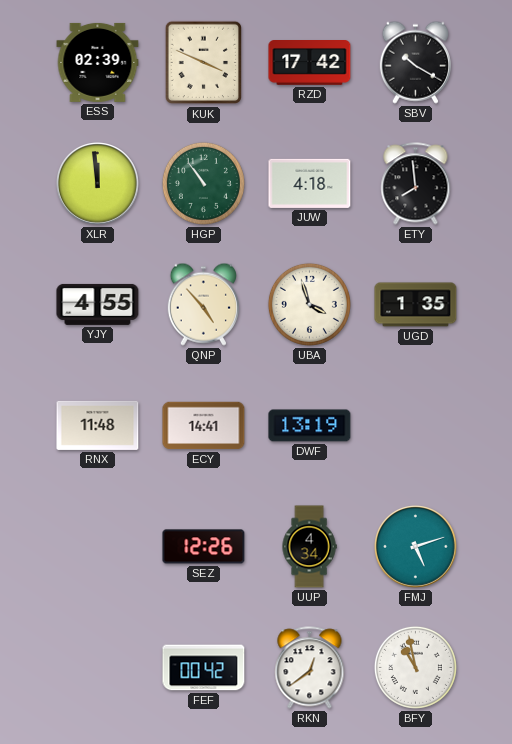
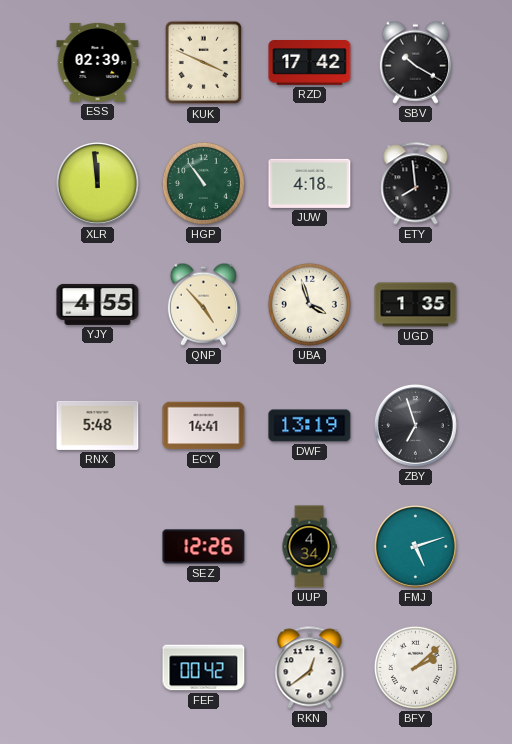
RNX: 11:48 -> 5:48
ZBY: none -> 6:57
BFY: 10:58 -> 2:08
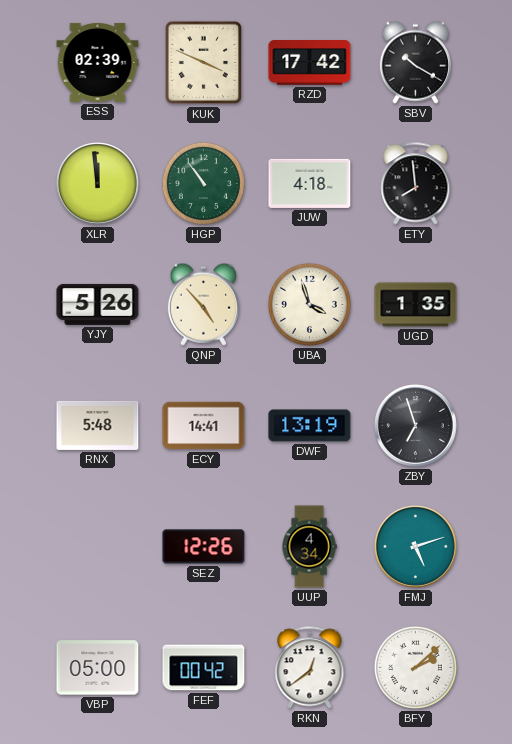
YJY: 4:55 -> 5:26
VBP: none -> 05:00
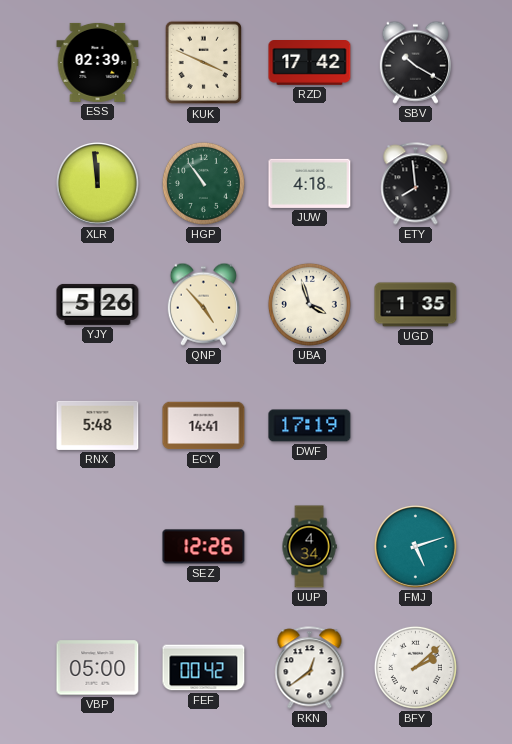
DWF: 13:19 -> 17:19
ZBY: 6:57 -> none
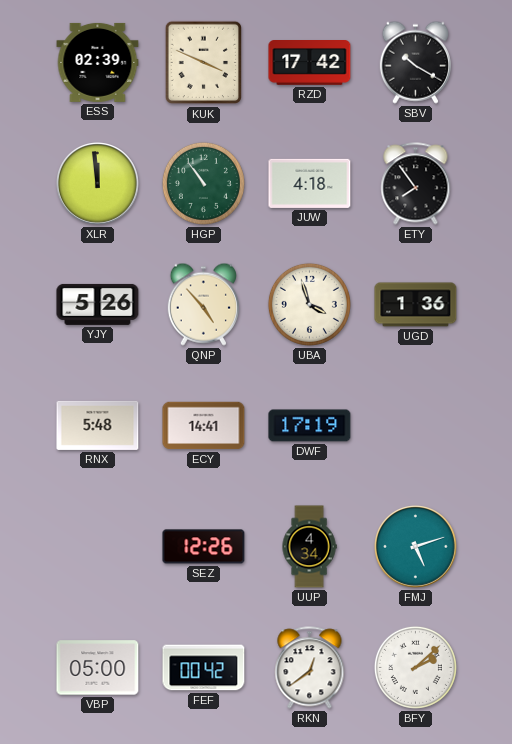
ETY: 7:59 -> 7:54
UGD: 1:35 -> 1:36
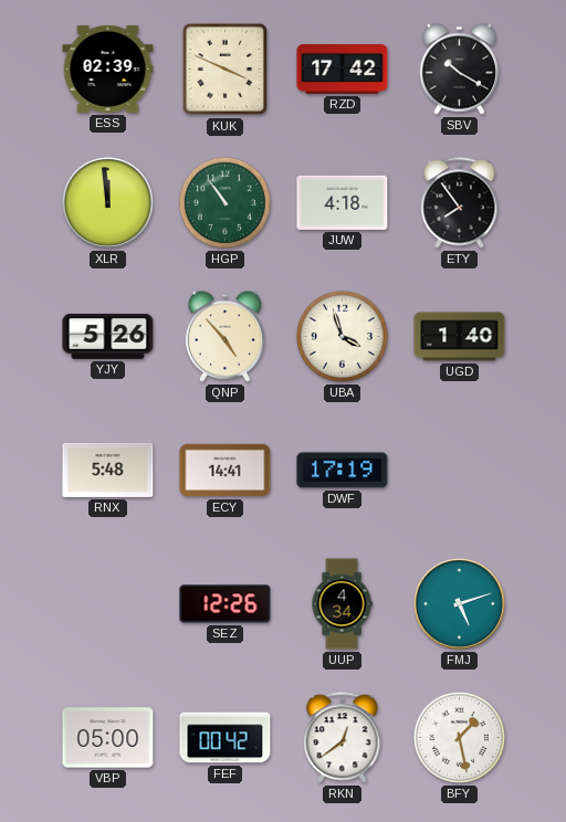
UGD: 1:36 -> 1:40
BFY: 2:08 -> 1:28
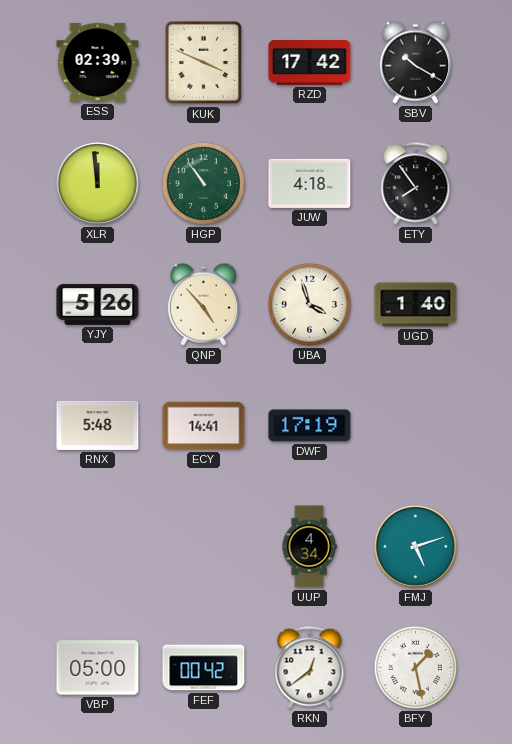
SEZ: 12:26 -> none
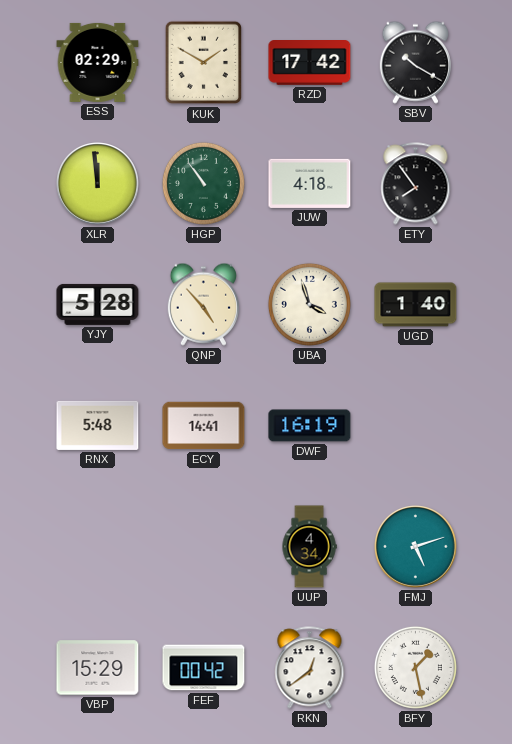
ESS: 02:39 -> 02:29
KUK: 3:49 -> 1:50
YJY: 5:26 -> 5:28
DWF: 17:19 -> 16:19
VBP: 05:00 -> 15:29
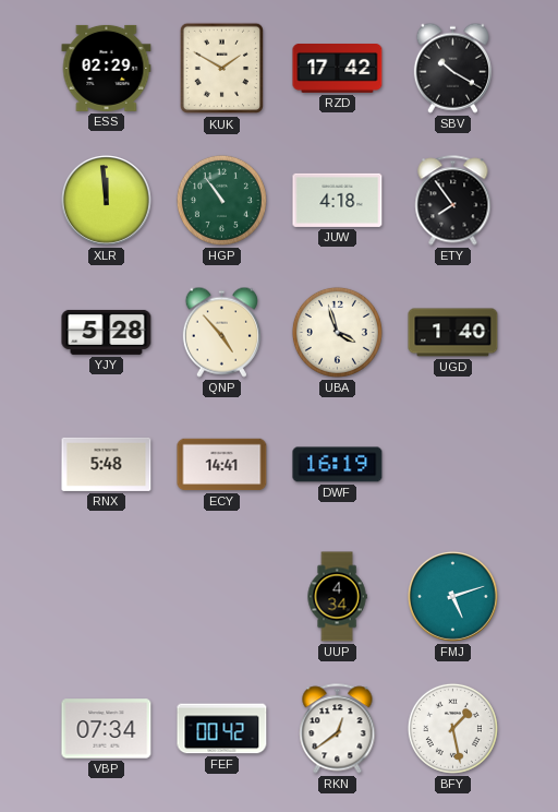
VBP: 15:29 -> 07:34
